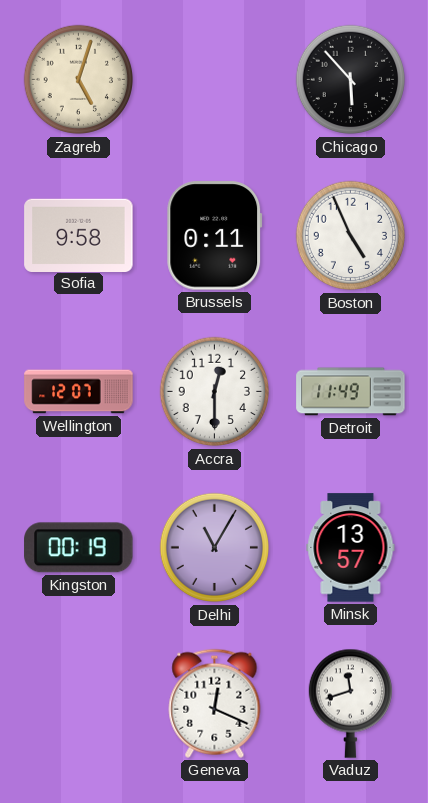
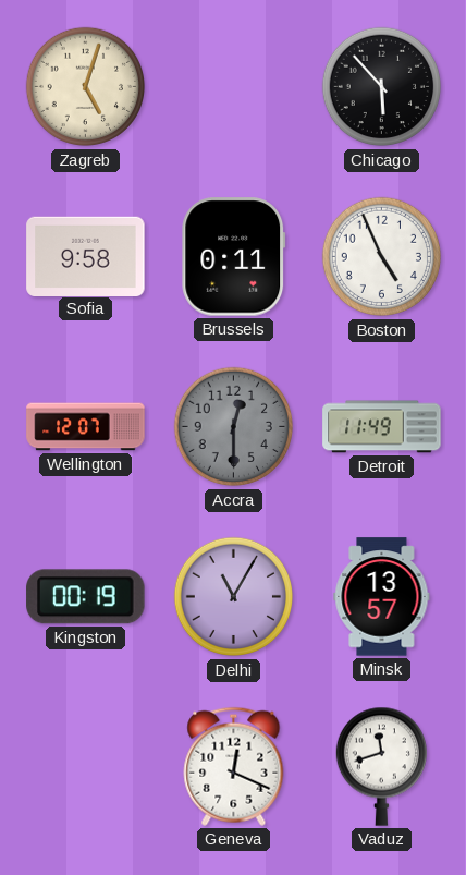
Accra dial: white -> grey
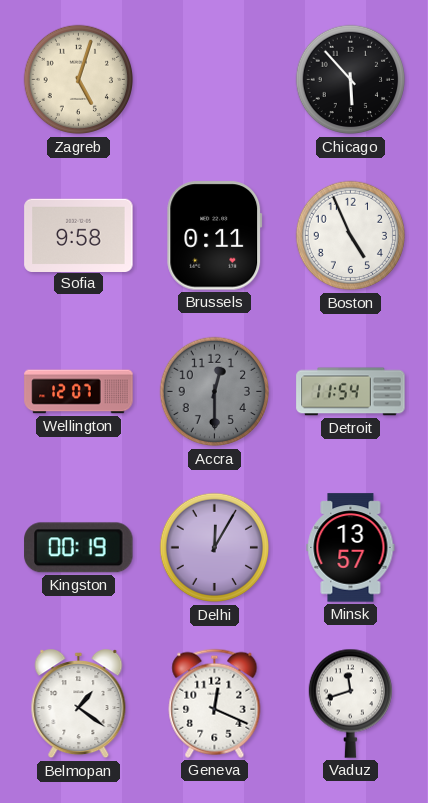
Detroit: 11:49 -> 11:54
Delhi: 11:05 -> 12:05
Belmopan: none -> 1:21
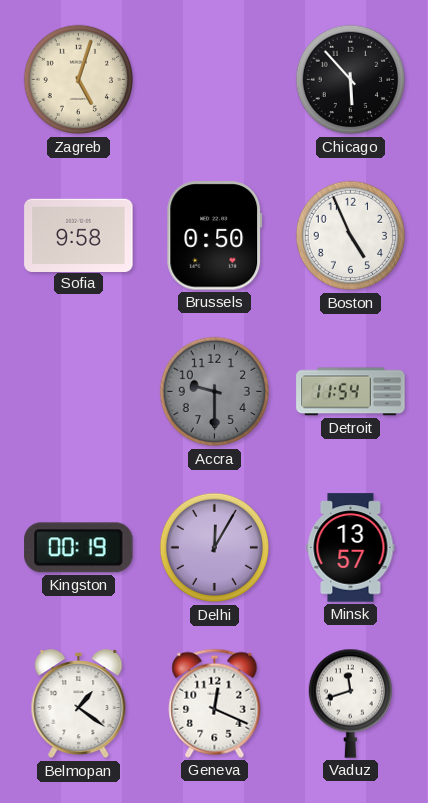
Brussels: 0:11 -> 0:50
Wellington: 12:07 -> none
Accra: 12:30 -> 9:30
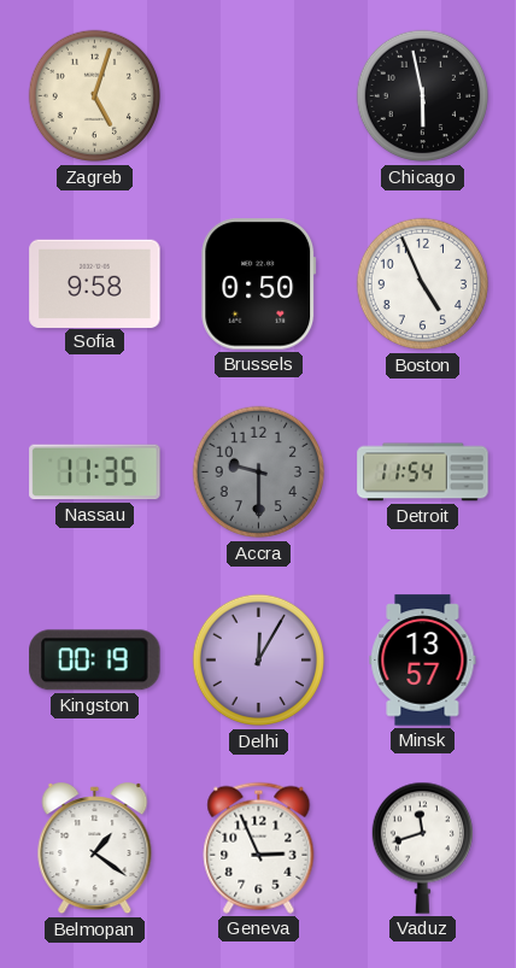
Chicago: 5:53 -> 5:58
Nassau: none -> 11:35
Geneva: 12:19 -> 2:56
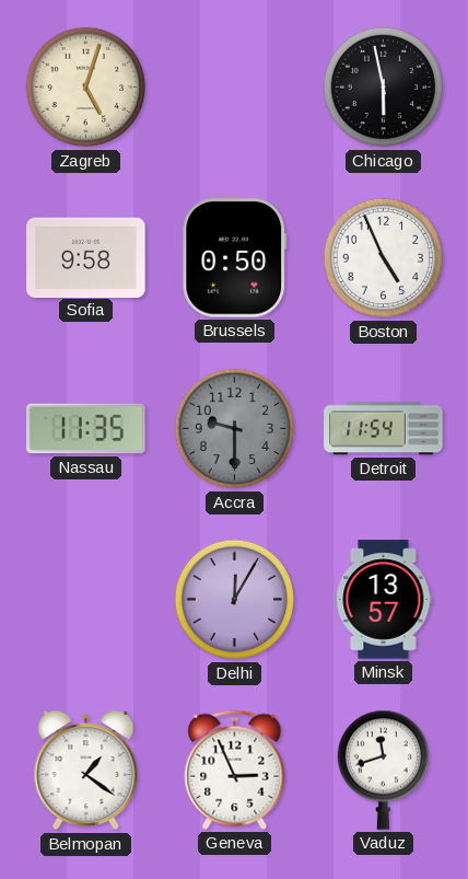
Kingston: 00:19 -> none
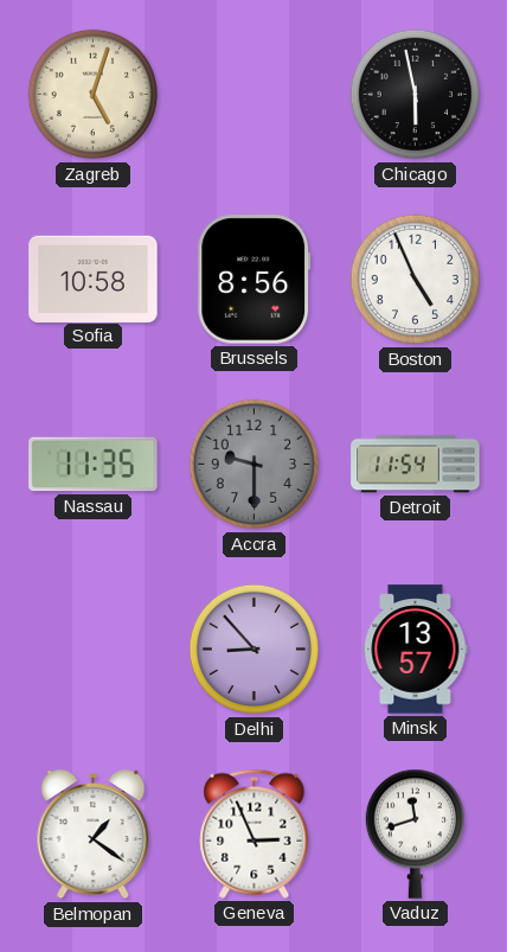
Sofia: 9:58 -> 10:58
Brussels: 0:50 -> 8:56
Delhi: 12:05 -> 8:53
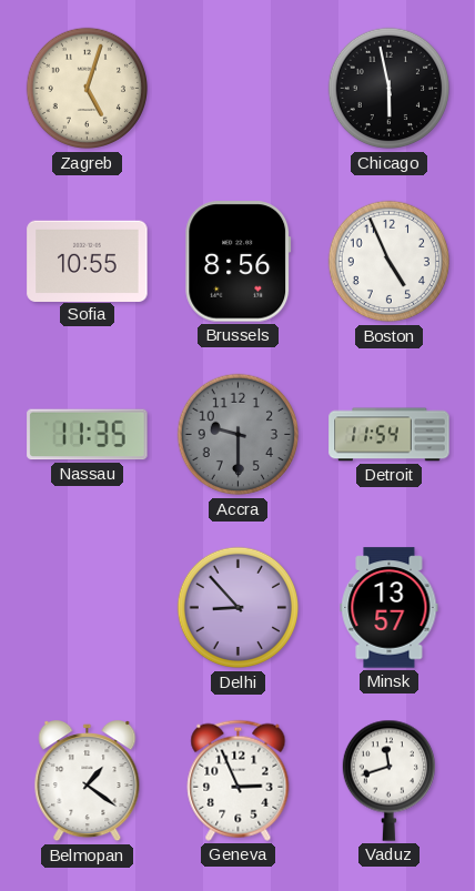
Sofia: 10:58 -> 10:55
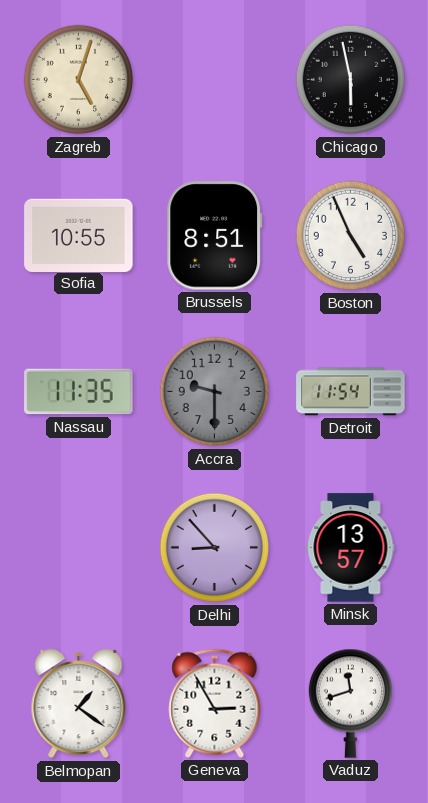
Brussels: 8:56 -> 8:51
Geneva: 2:56 -> 2:55
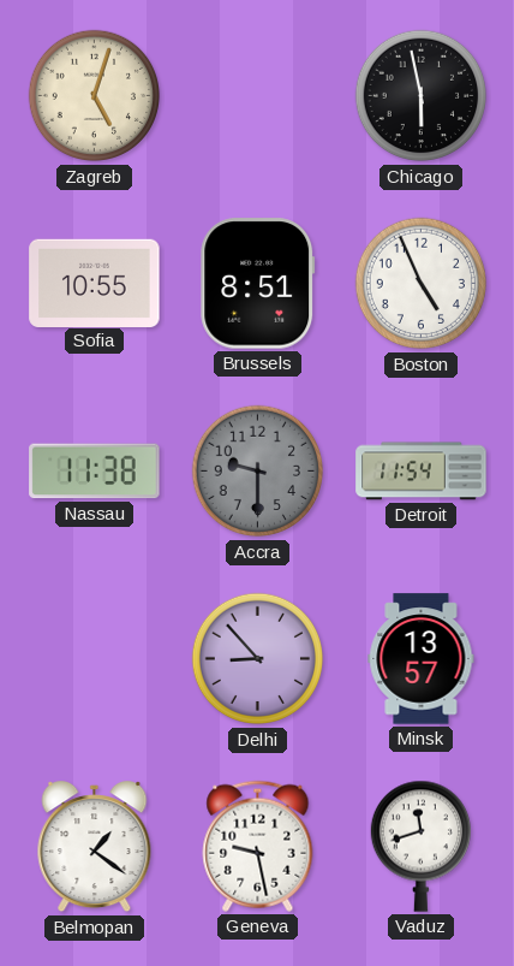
Nassau: 11:35 -> 11:38
Geneva: 2:55 -> 9:28
